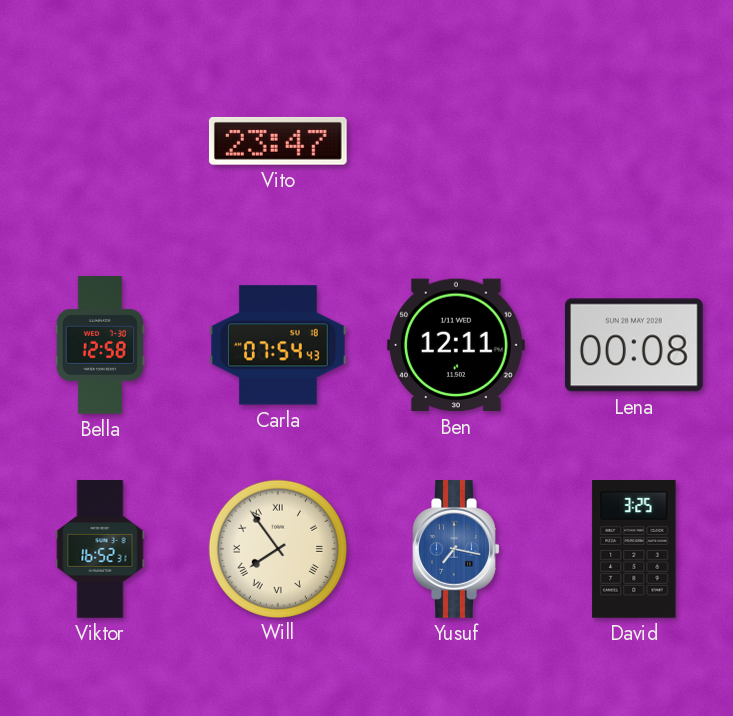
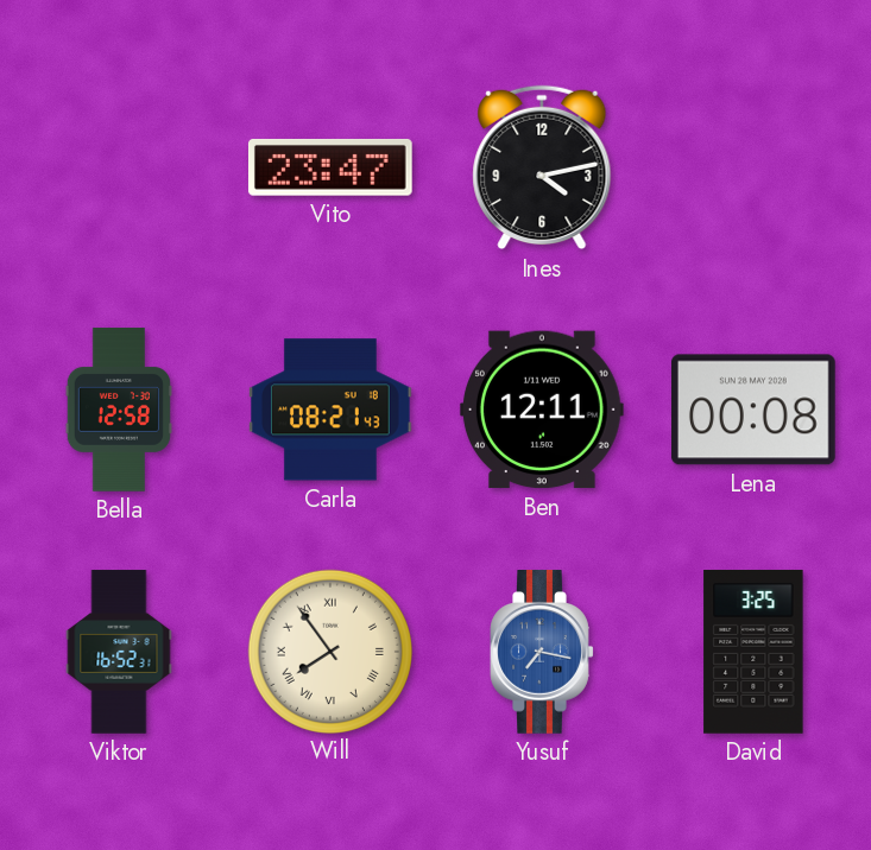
Ines: none -> 4:13
Carla: 07:54 -> 08:21
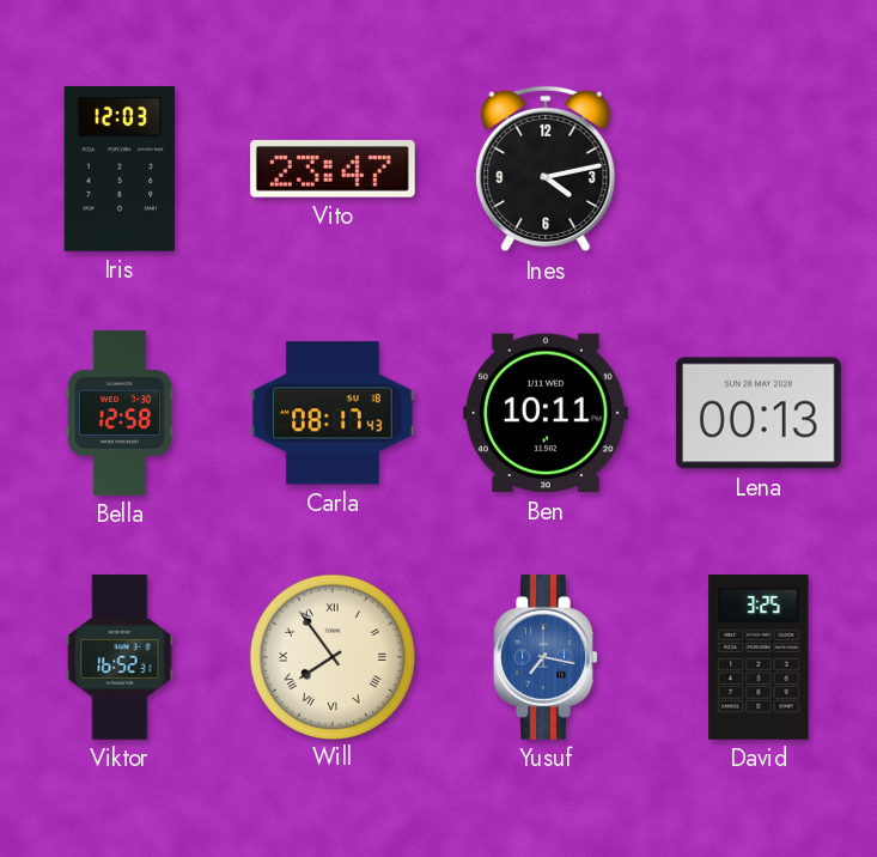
Iris: none -> 12:03
Carla: 08:21 -> 08:17
Ben: 12:11 -> 10:11
Lena: 00:08 -> 00:13
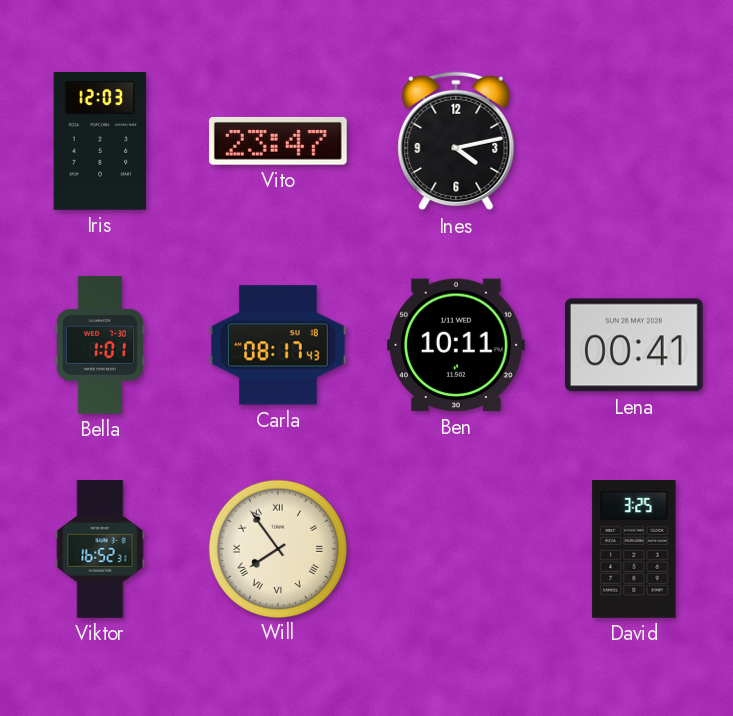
Bella: 12:58 -> 1:01
Lena: 00:13 -> 00:41
Yusuf: 7:17 -> none
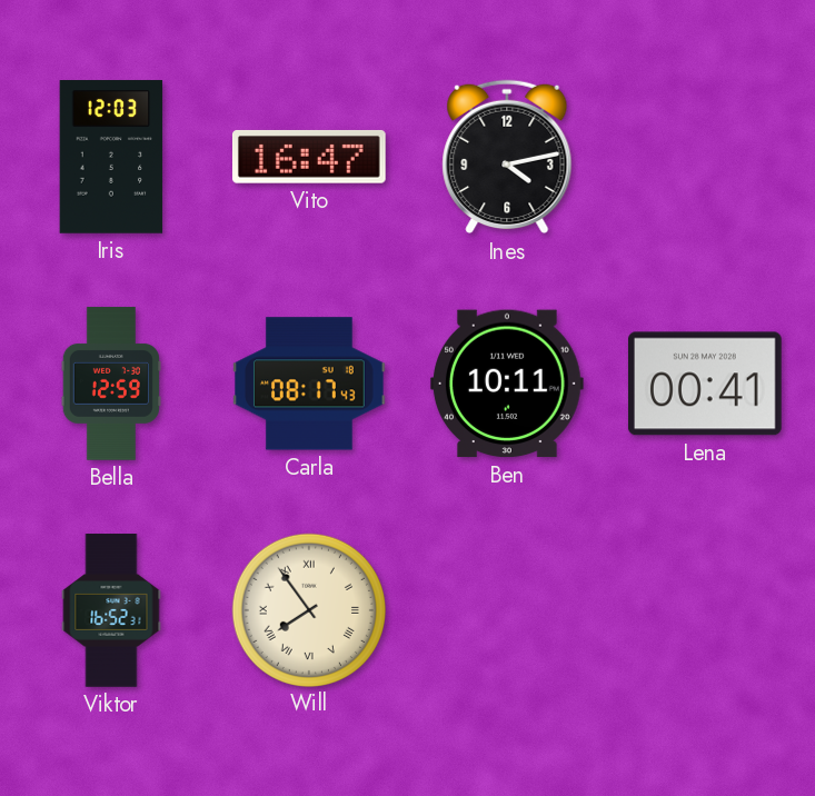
Vito: 23:47 -> 16:47
Bella: 1:01 -> 12:59
David: 3:25 -> none
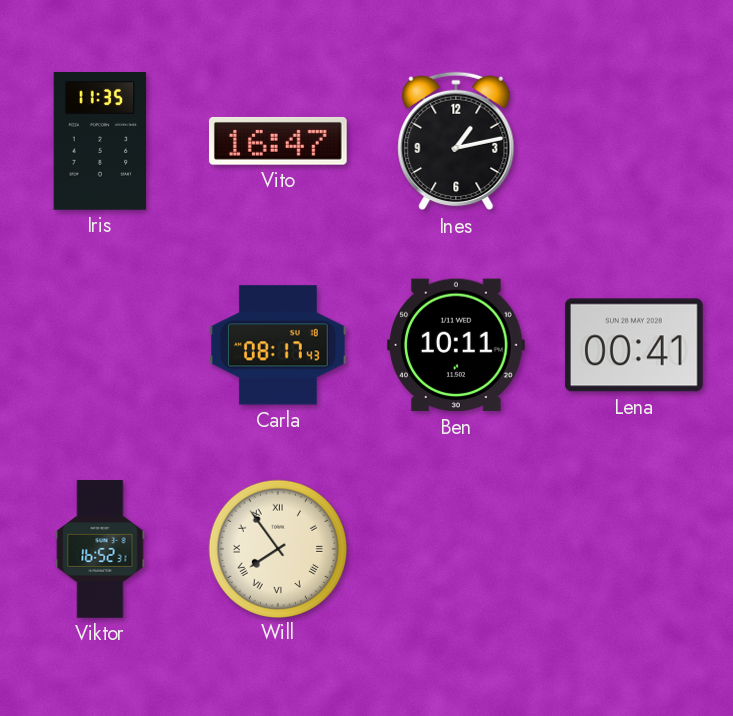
Iris: 12:03 -> 11:35
Ines: 4:13 -> 1:13
Bella: 12:59 -> none
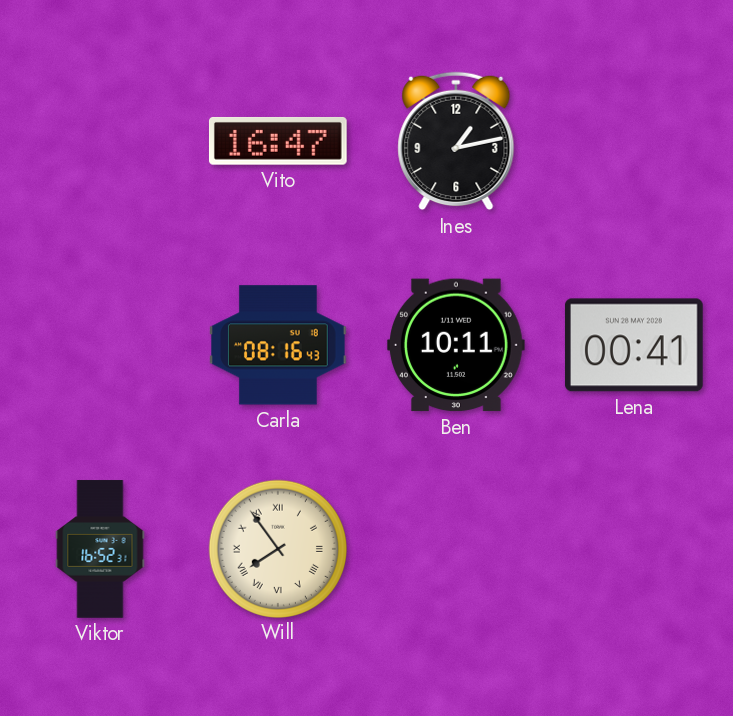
Iris: 11:35 -> none
Carla: 08:17 -> 08:16
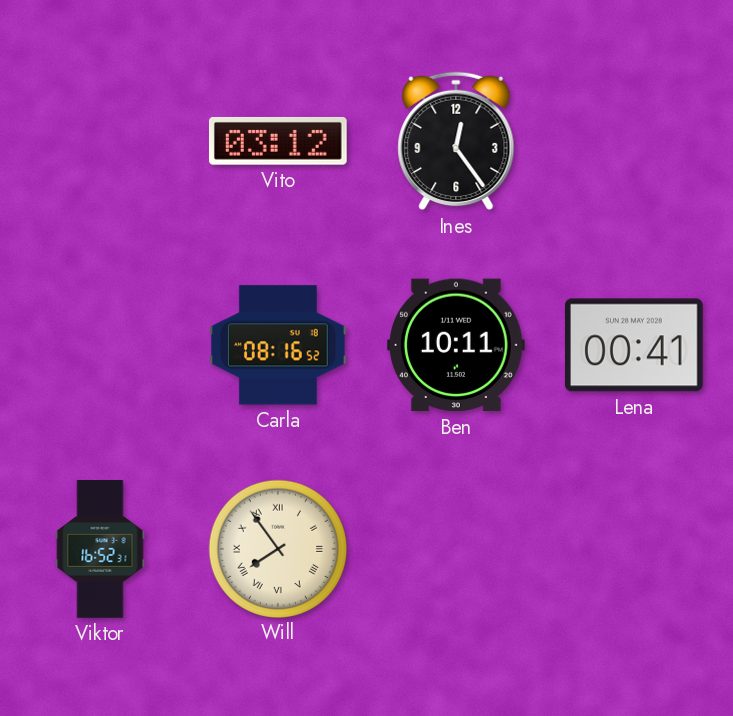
Vito: 16:47 -> 03:12
Ines: 1:13 -> 12:24
Carla: 08:16:43 -> 08:16:52
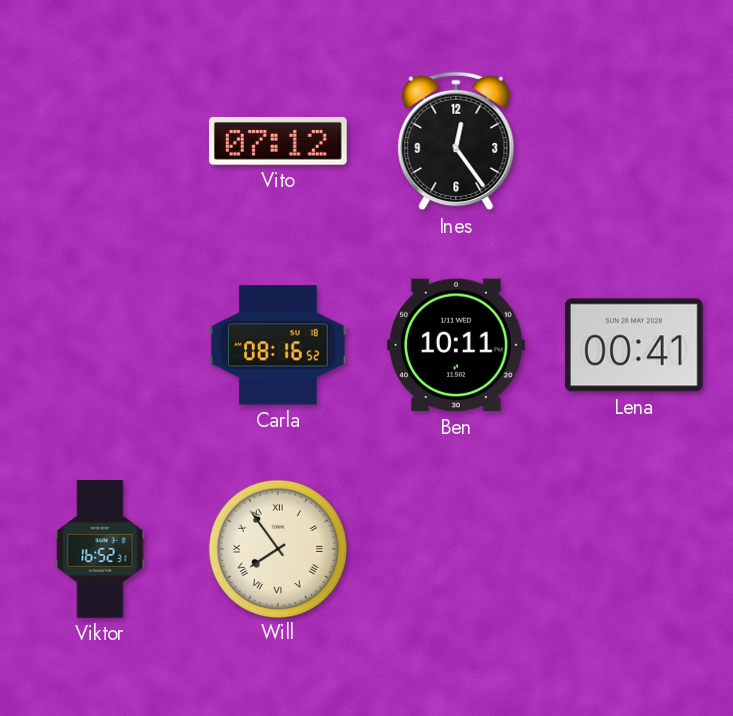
Vito: 03:12 -> 07:12
